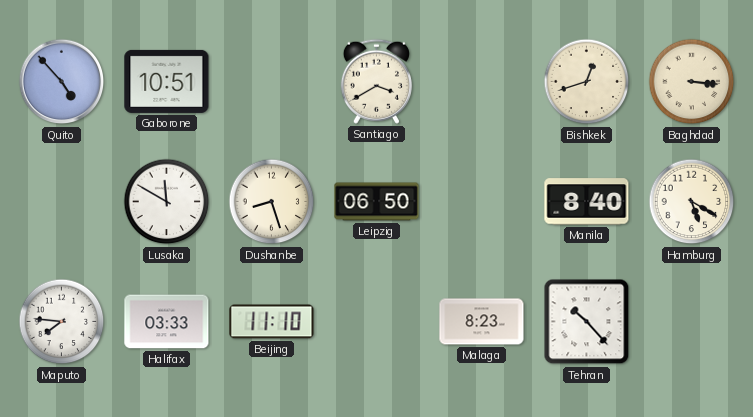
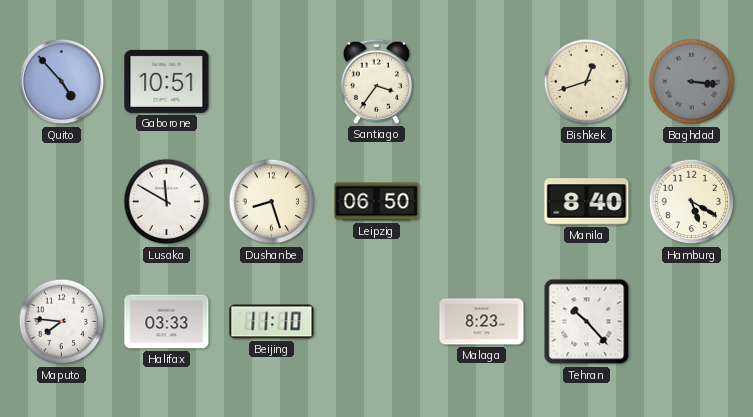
Santiago: 3:40 -> 3:36
Baghdad dial: cream -> grey
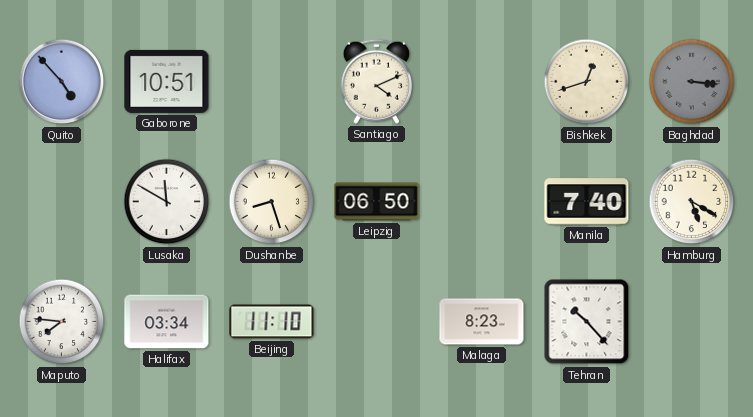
Santiago: 3:36 -> 4:11
Manila: 8:40 -> 7:40
Halifax: 03:33 -> 03:34
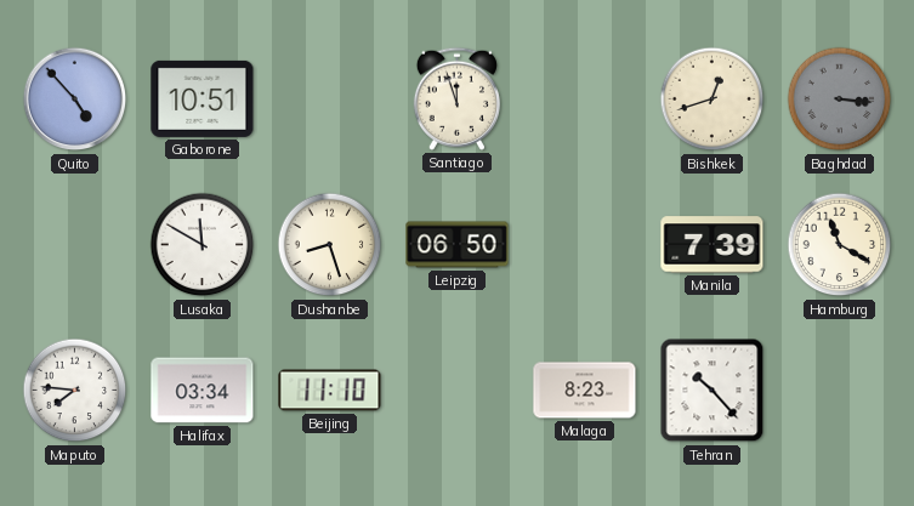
Santiago: 4:11 -> 11:57
Manila: 7:40 -> 7:39
Hamburg: 5:20 -> 11:20
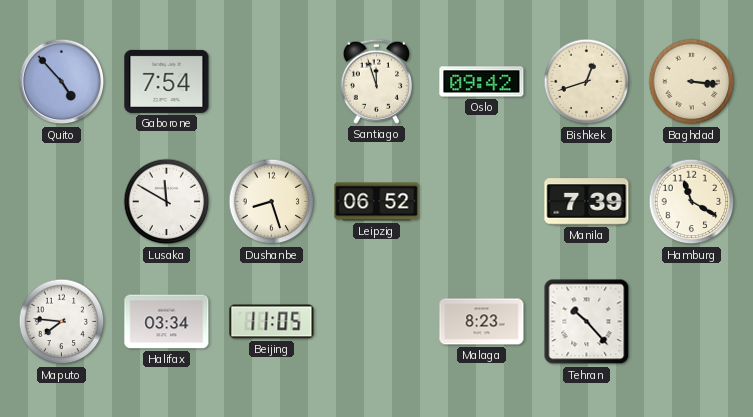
Gaborone: 10:51 -> 7:54
Oslo: none -> 09:42
Baghdad dial: grey -> cream
Leipzig: 06:50 -> 06:52
Beijing: 11:10 -> 11:05
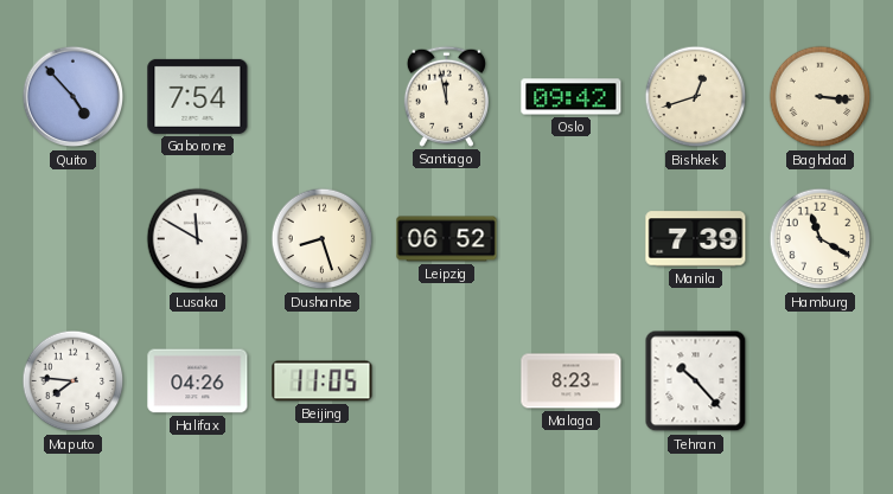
Santiago: 11:57 -> 11:58
Halifax: 03:34 -> 04:26
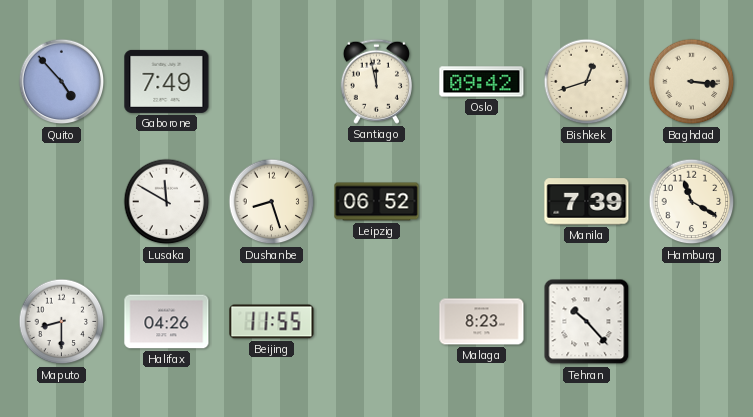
Gaborone: 7:54 -> 7:49
Maputo: 7:46 -> 8:30
Beijing: 11:05 -> 11:55
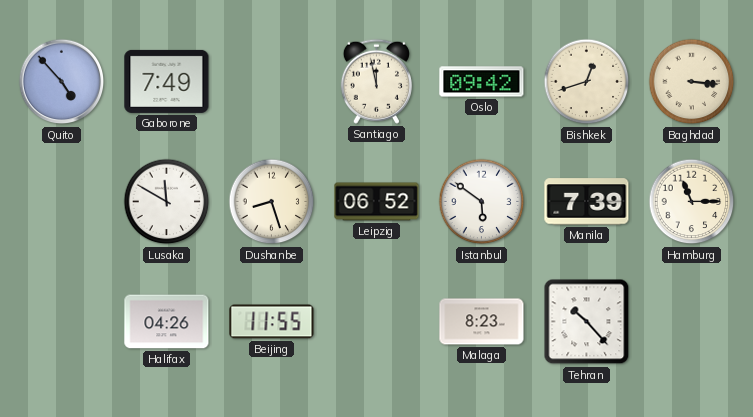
Istanbul: none -> 5:51
Hamburg: 11:20 -> 11:15
Maputo: 8:30 -> none
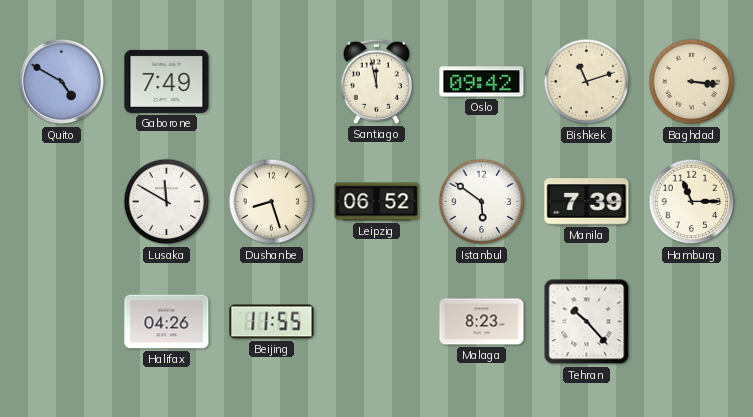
Quito: 4:53 -> 4:50
Bishkek: 12:42 -> 11:12
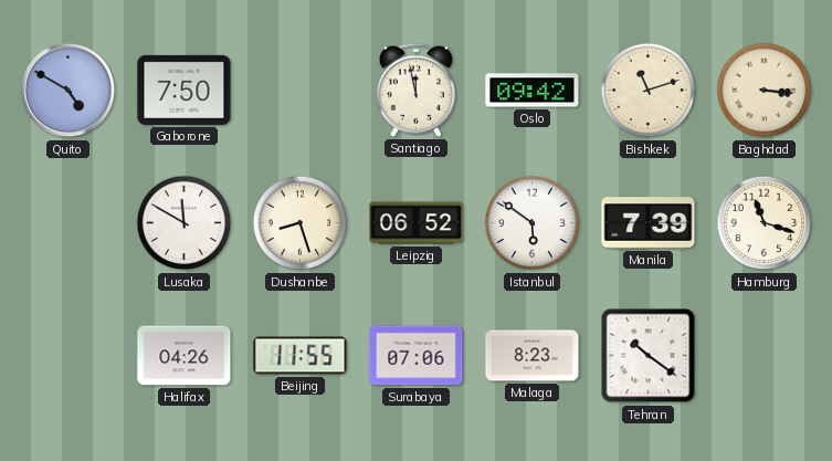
Gaborone: 7:49 -> 7:50
Hamburg: 11:15 -> 11:18
Surabaya: none -> 07:06
Tehran: 10:23 -> 10:21
